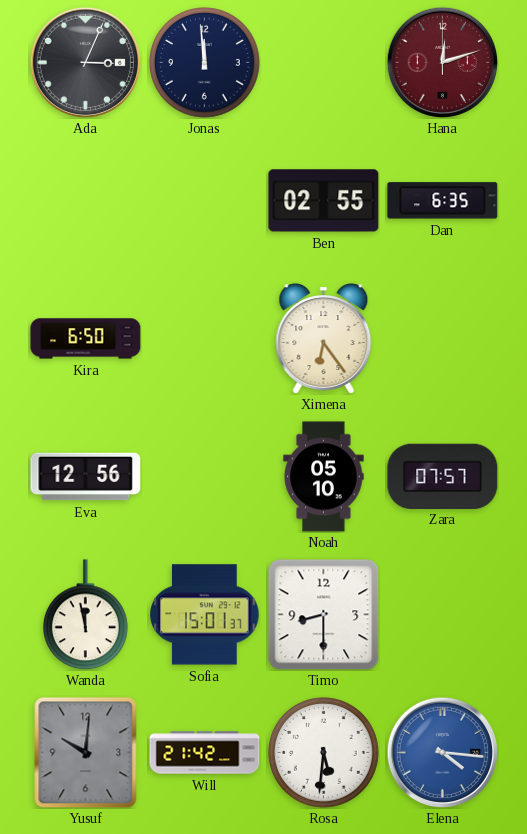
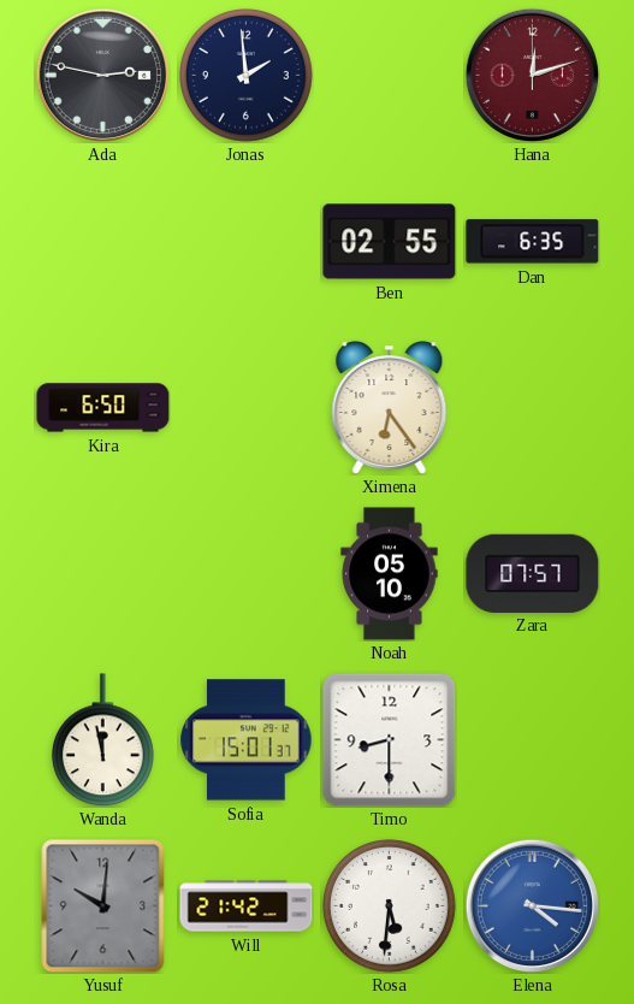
Ada: 3:04 -> 2:47
Jonas: 11:59 -> 1:59
Eva: 12:56 -> none
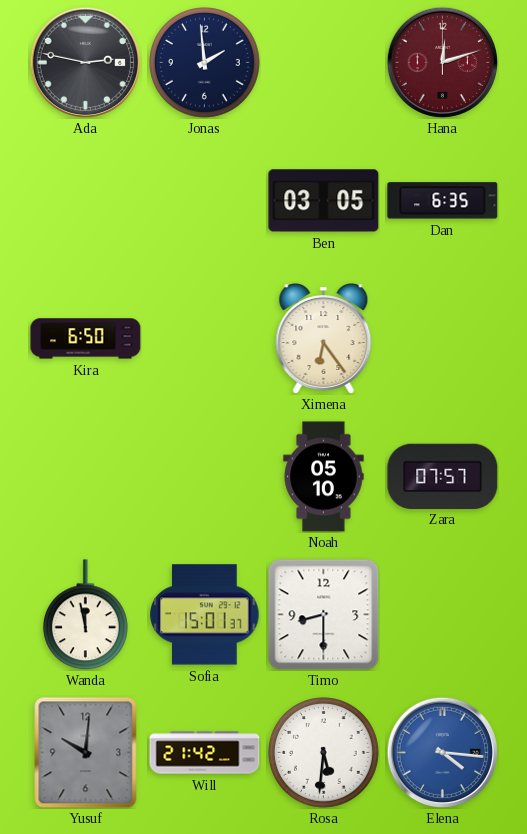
Ben: 02:55 -> 03:05
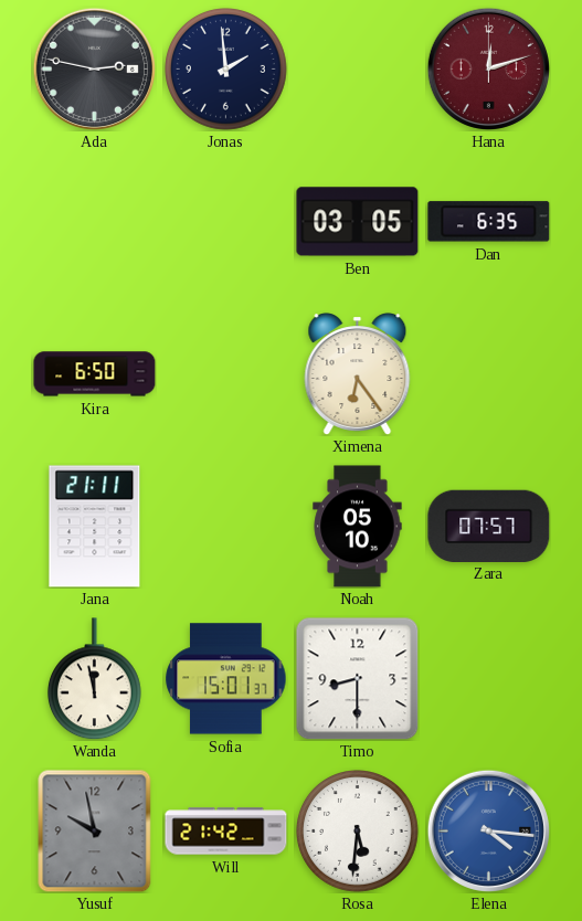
Jana: none -> 21:11
Yusuf: 10:01 -> 9:58
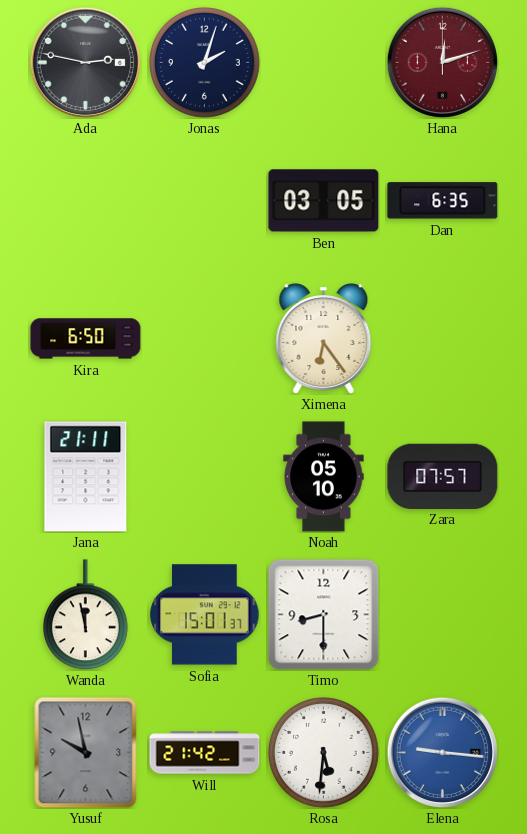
Jonas: 1:59 -> 2:03
Elena: 4:16 -> 9:16
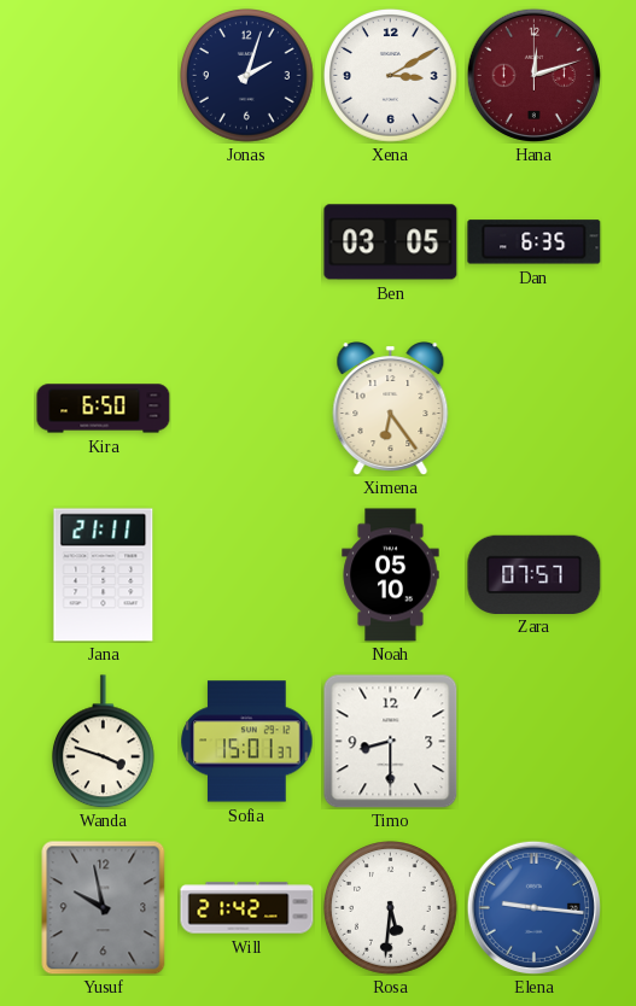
Ada: 2:47 -> none
Xena: none -> 3:10
Wanda: 11:58 -> 3:48
